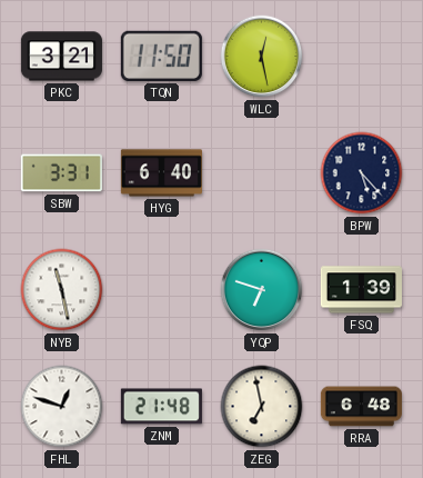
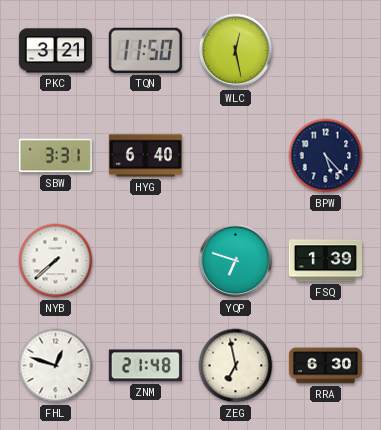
NYB: 11:28 -> 7:38
RRA: 6:48 -> 6:30
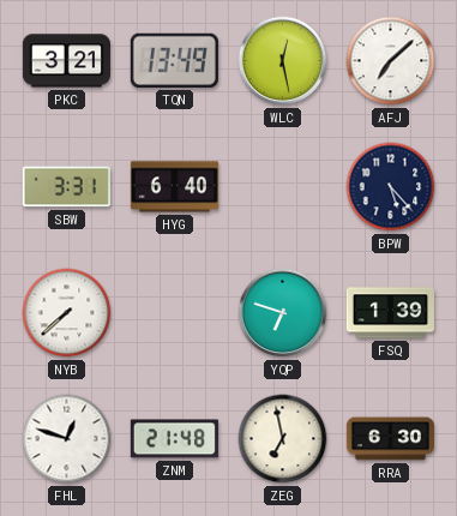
TQN: 11:50 -> 13:49
AFJ: none -> 7:08
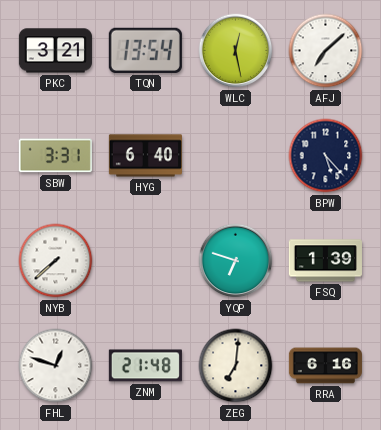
TQN: 13:49 -> 13:54
ZEG: 6:58 -> 7:01
RRA: 6:30 -> 6:16
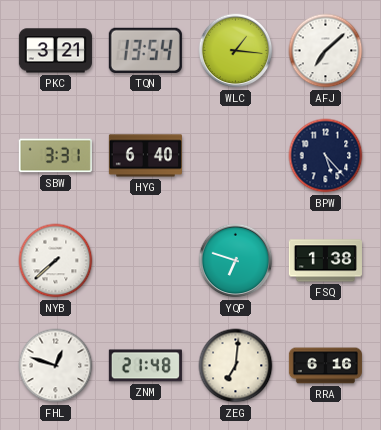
WLC: 12:28 -> 1:16
FSQ: 1:39 -> 1:38
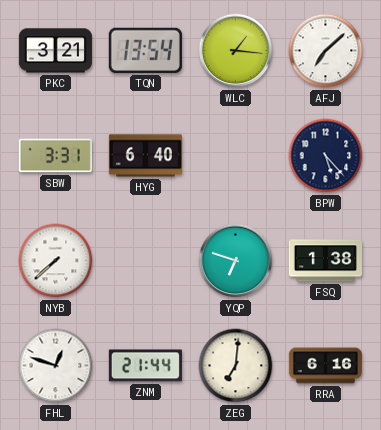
ZNM: 21:48 -> 21:44
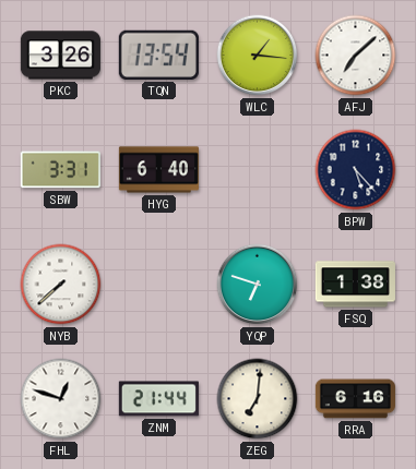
PKC: 3:21 -> 3:26
